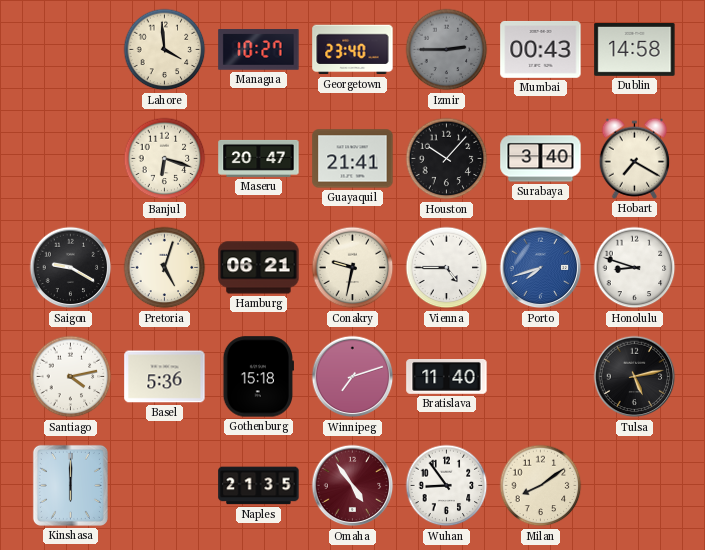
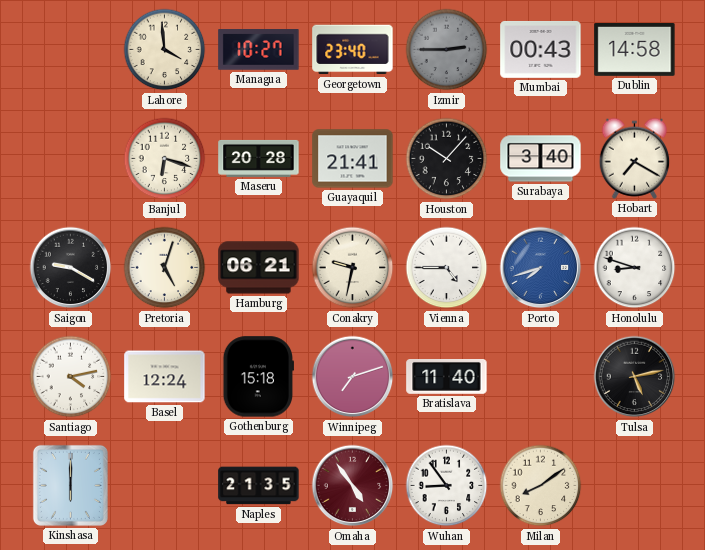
Maseru: 20:47 -> 20:28
Basel: 5:36 -> 12:24
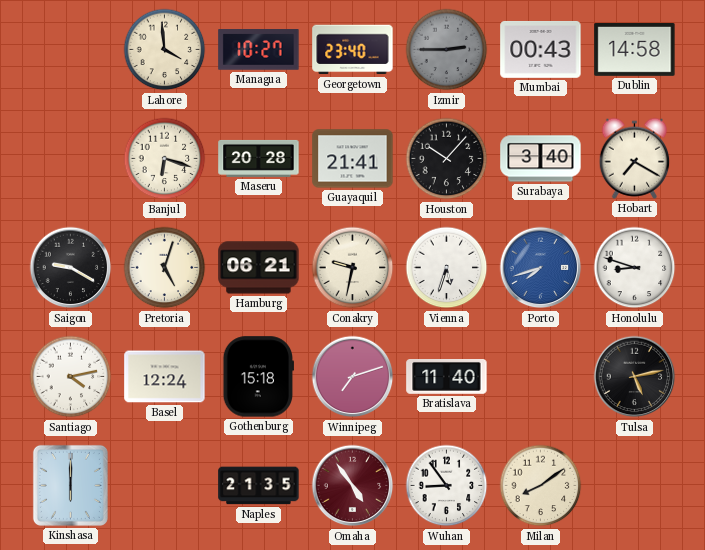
Vienna: 4:45 -> 5:33
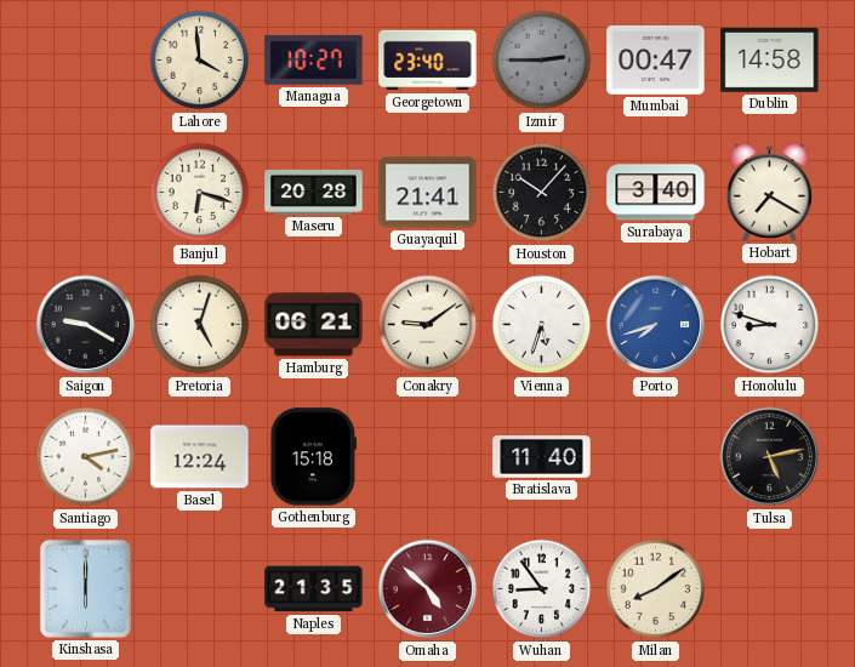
Mumbai: 00:43 -> 00:47
Conakry: 9:32 -> 9:09
Winnipeg: 7:12 -> none
Omaha: 4:54 -> 4:52
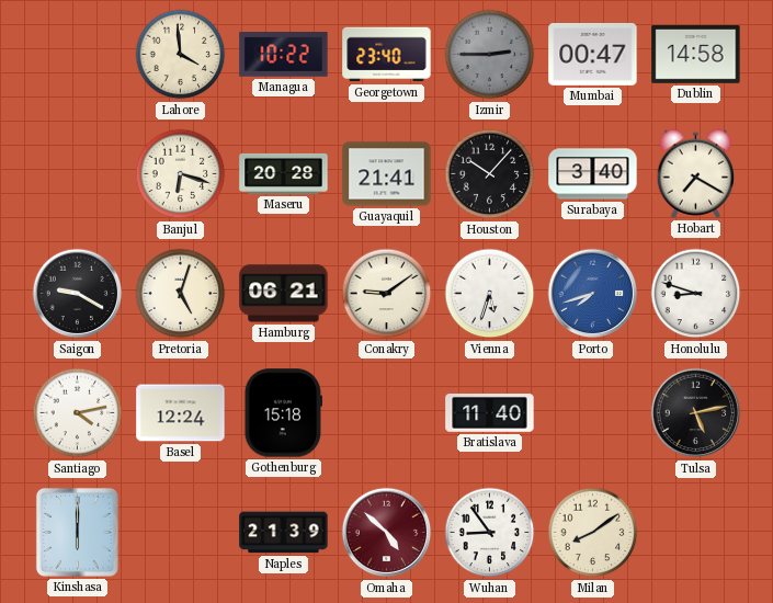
Managua: 10:27 -> 10:22
Naples: 21:35 -> 21:39
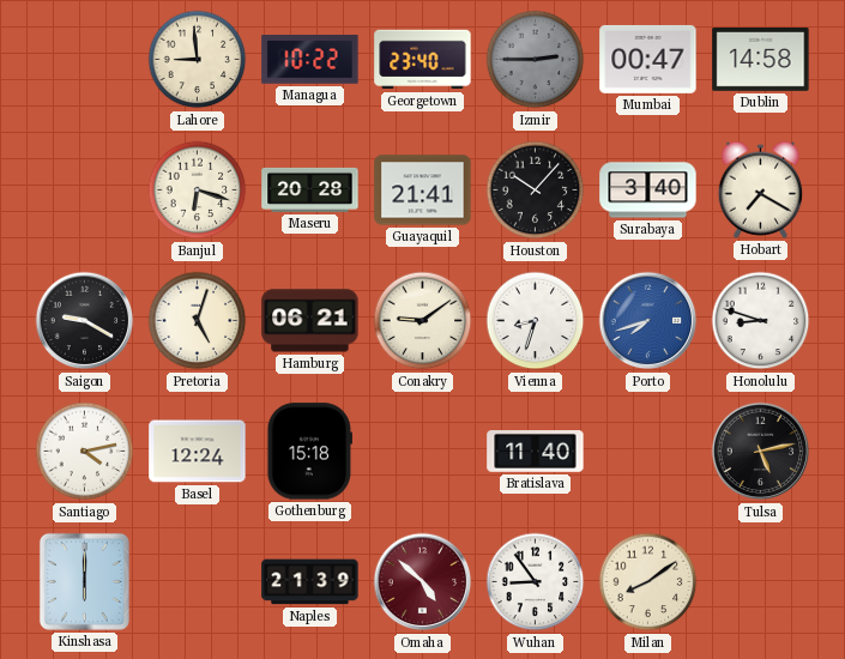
Lahore: 3:59 -> 8:59
Vienna: 5:33 -> 8:33
